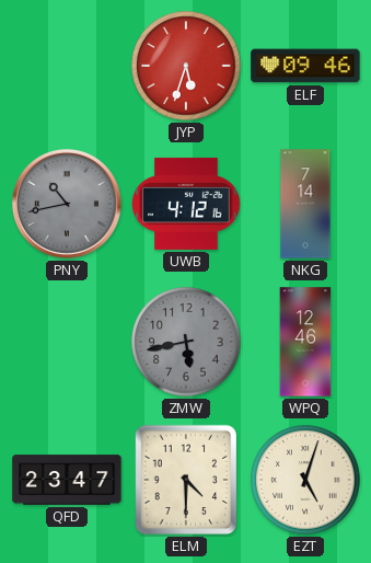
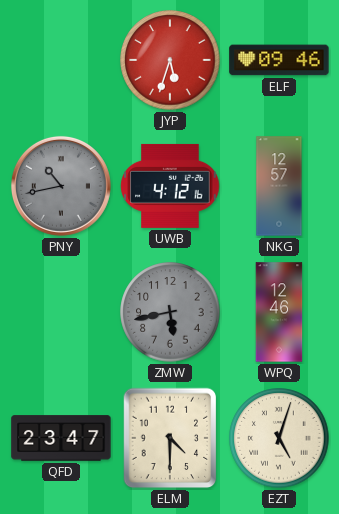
NKG: 7:14 -> 12:57
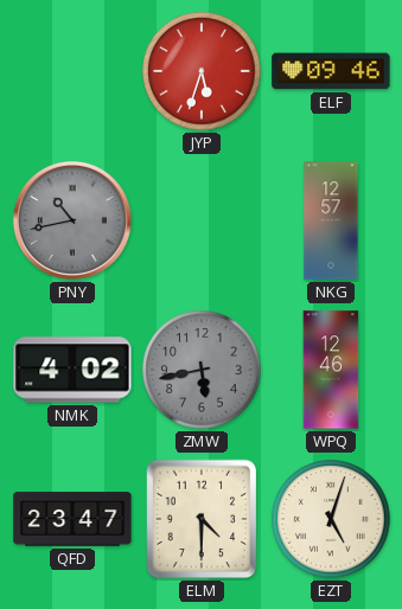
UWB: 4:12 -> none
NMK: none -> 4:02
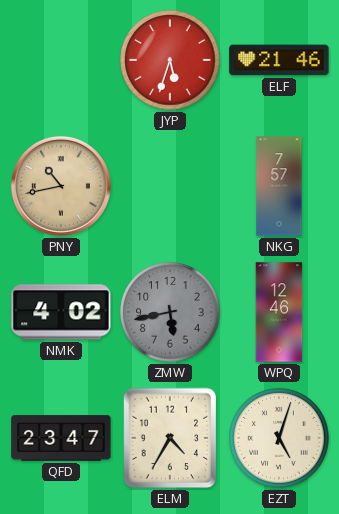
ELF: 09:46 -> 21:46
PNY dial: grey -> champagne
NKG: 12:57 -> 7:57
ELM: 4:30 -> 4:35
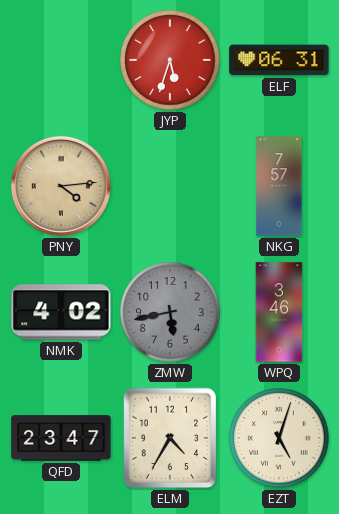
ELF: 21:46 -> 06:31
PNY: 10:43 -> 4:14
WPQ: 12:46 -> 3:46
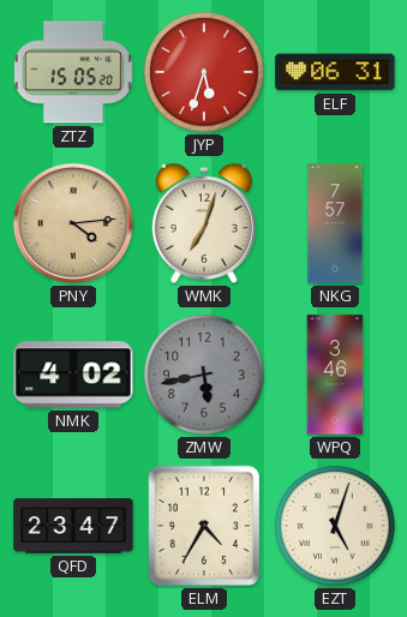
ZTZ: none -> 15:05
WMK: none -> 7:03
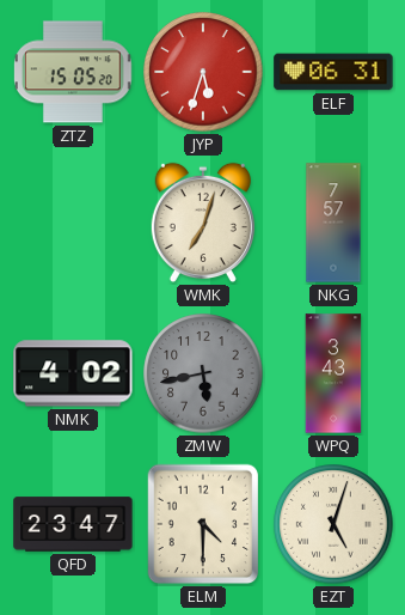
PNY: 4:14 -> none
WPQ: 3:46 -> 3:43
ELM: 4:35 -> 4:30
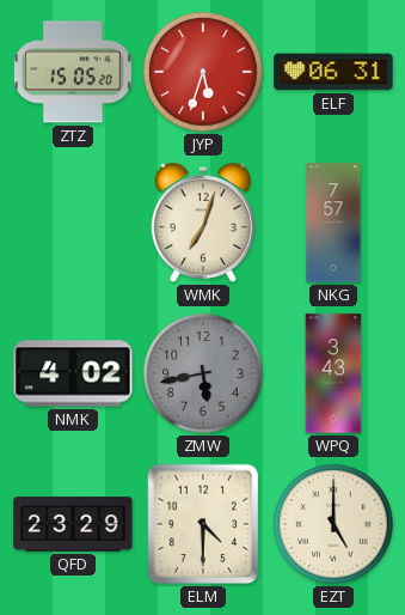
QFD: 23:47 -> 23:29
EZT: 5:03 -> 5:00
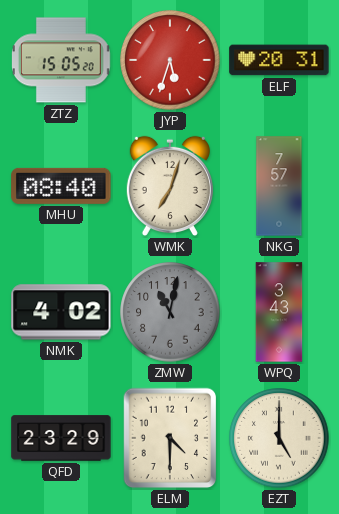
ELF: 06:31 -> 20:31
MHU: none -> 08:40
ZMW: 5:43 -> 11:02
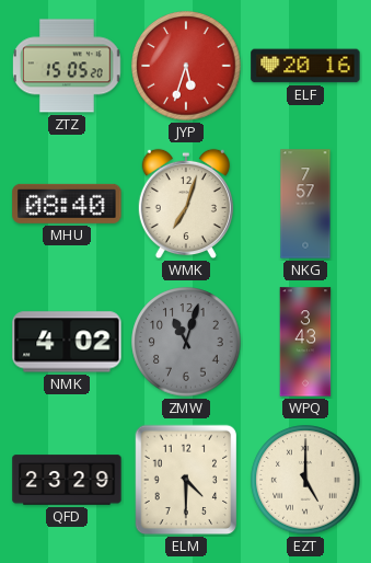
ELF: 20:31 -> 20:16
ZMW: 11:02 -> 11:03
